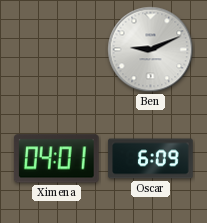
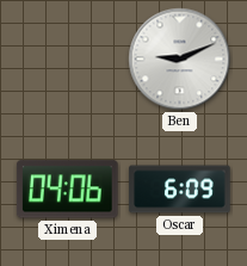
Ximena: 04:01 -> 04:06
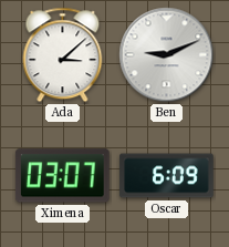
Ada: none -> 3:08
Ximena: 04:06 -> 03:07
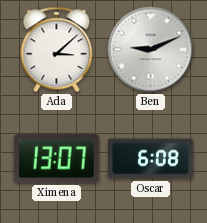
Ximena: 03:07 -> 13:07
Oscar: 6:09 -> 6:08
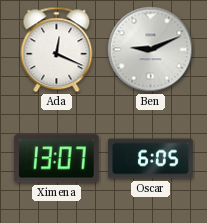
Ada: 3:08 -> 12:19
Oscar: 6:08 -> 6:05
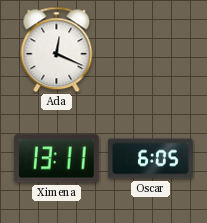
Ben: 9:11 -> none
Ximena: 13:07 -> 13:11
